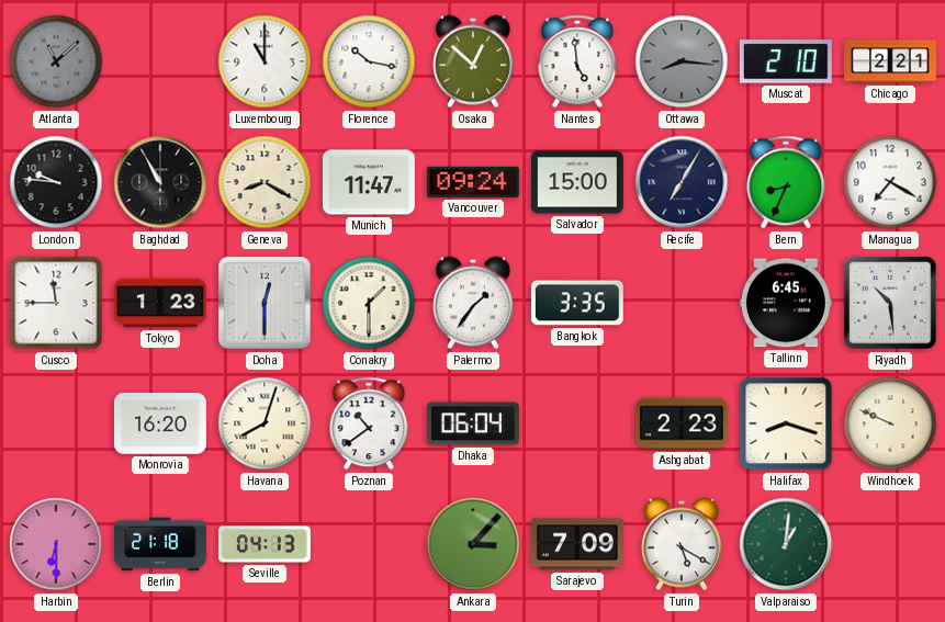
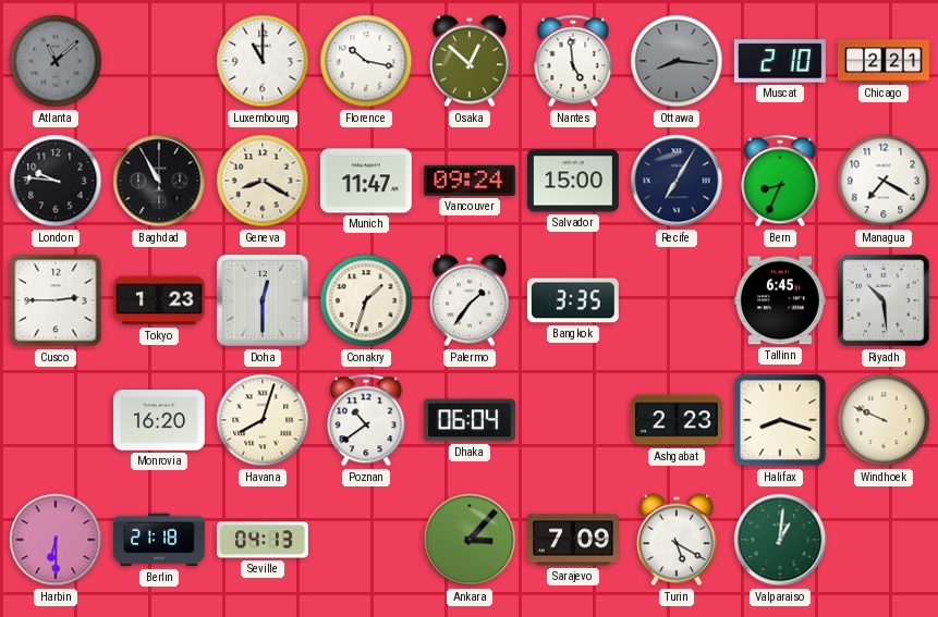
Cusco: 11:45 -> 2:45
Conakry: 1:30 -> 1:33
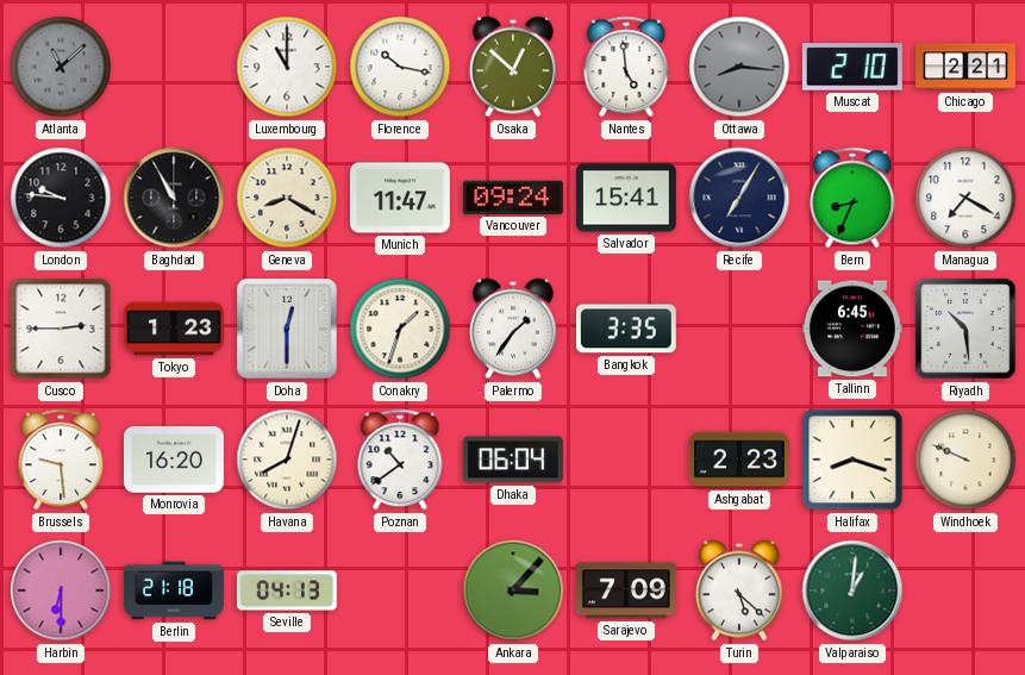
Salvador: 15:00 -> 15:41
Brussels: none -> 9:29
Turin: 5:20 -> 5:22
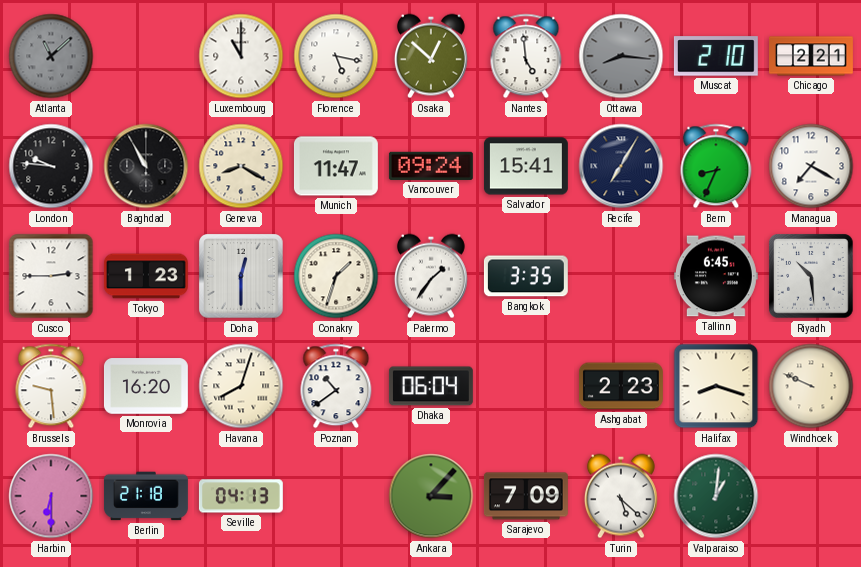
Florence: 10:17 -> 5:17
